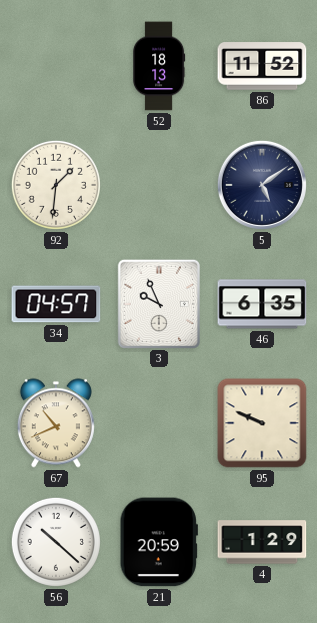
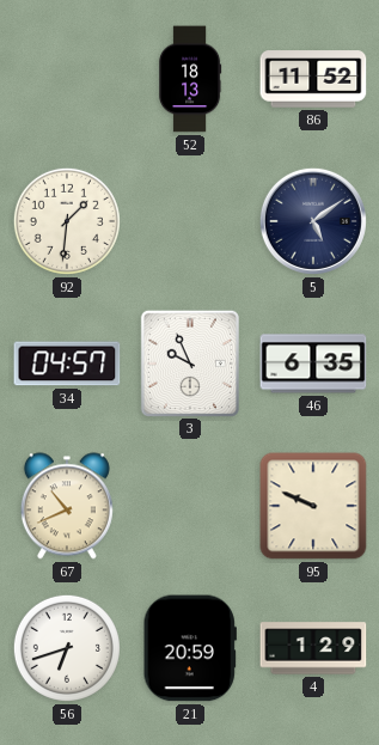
56: 10:22 -> 6:42
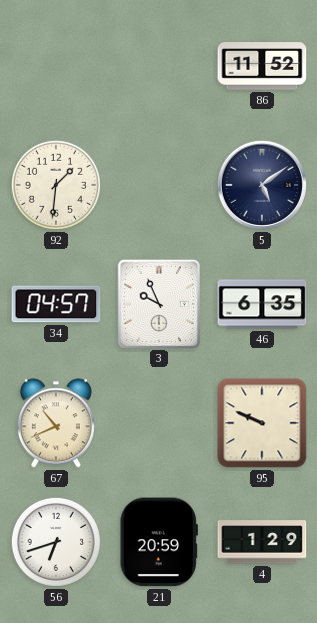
52: 18:13 -> none
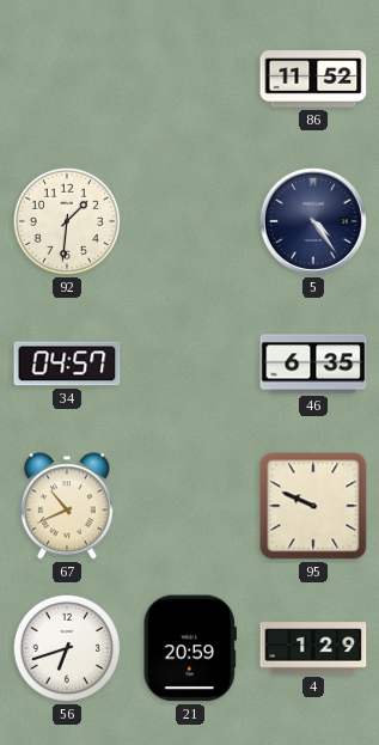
5: 5:09 -> 4:24
3: 9:56 -> none
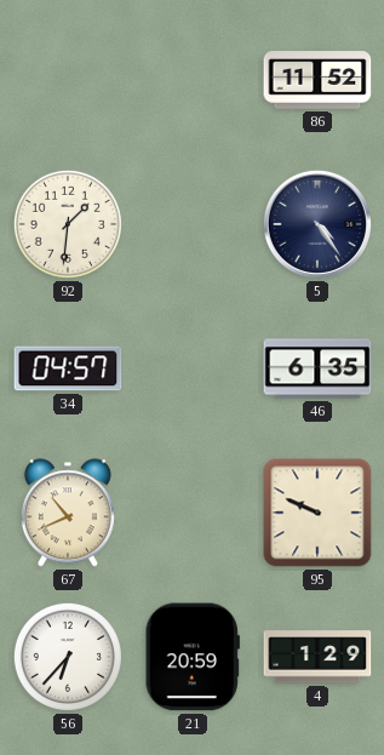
56: 6:42 -> 6:37
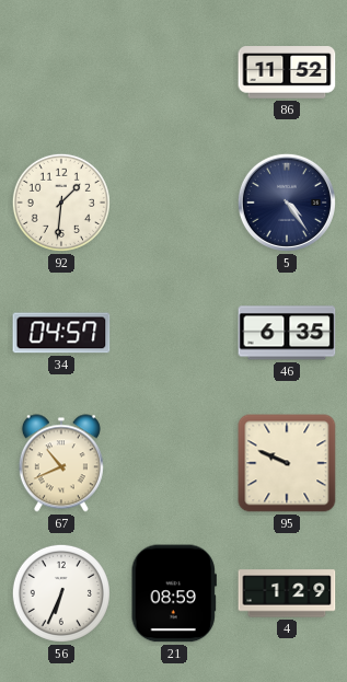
56: 6:37 -> 6:34
21: 20:59 -> 08:59
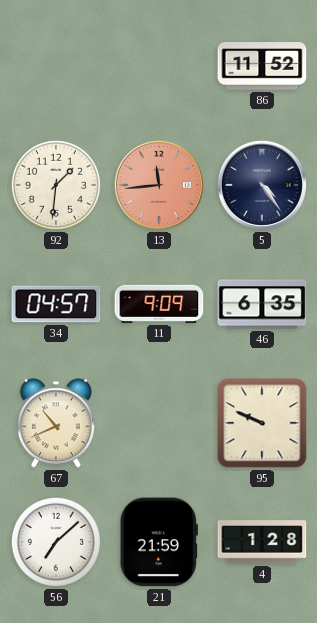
13: none -> 11:44
11: none -> 9:09
56: 6:34 -> 7:08
21: 08:59 -> 21:59
4: 1:29 -> 1:28
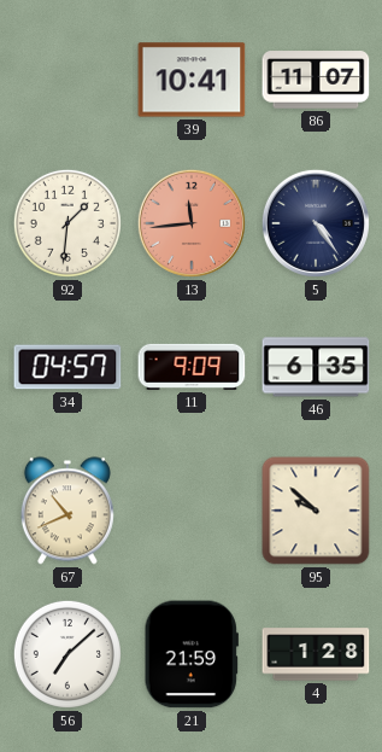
39: none -> 10:41
86: 11:52 -> 11:07
95: 9:49 -> 9:52
